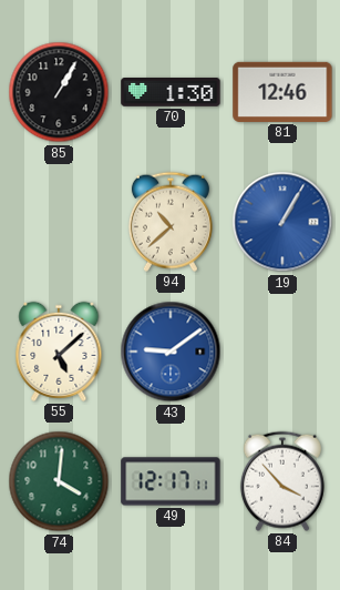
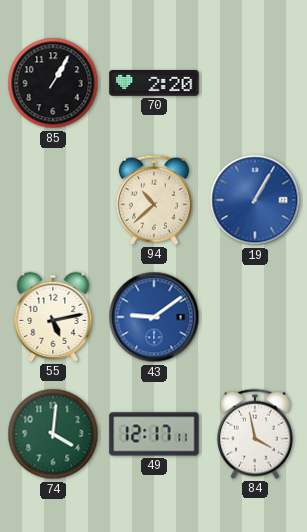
70: 1:30 -> 2:20
81: 12:46 -> none
55: 5:08 -> 5:13
84: 3:53 -> 3:58
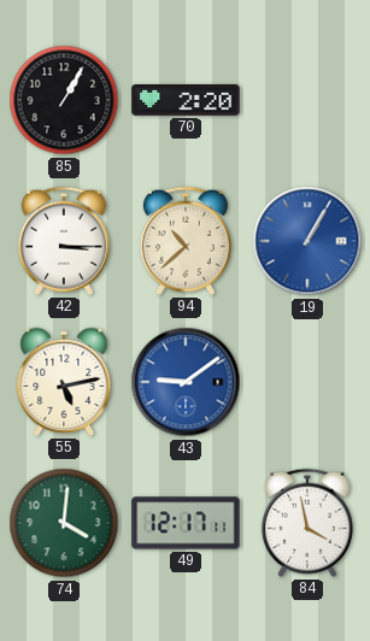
42: none -> 3:15
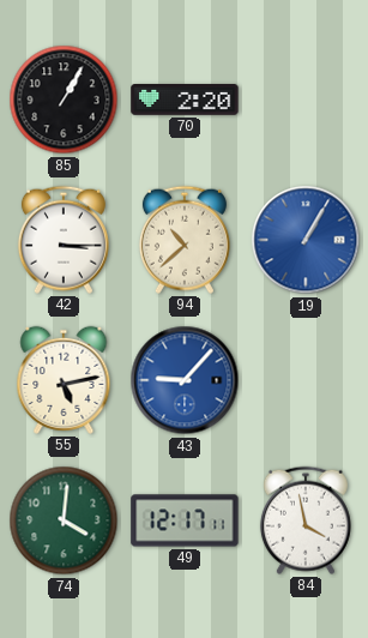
43: 9:09 -> 9:07
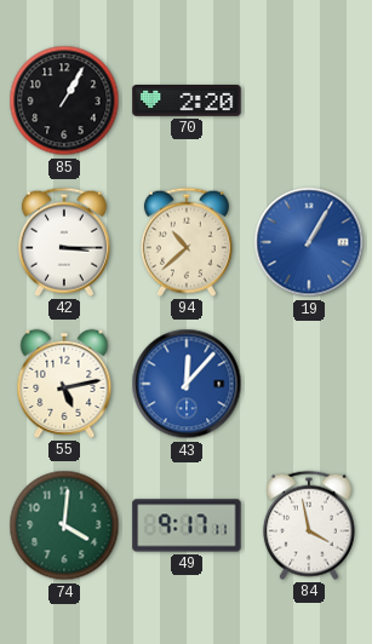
43: 9:07 -> 12:07
49: 12:17 -> 9:17
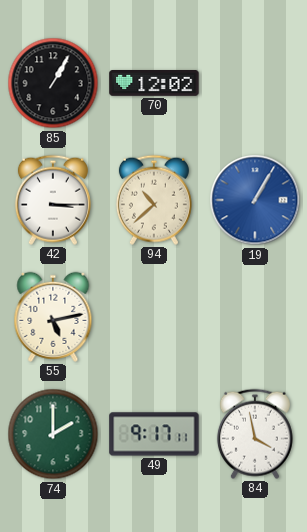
70: 2:20 -> 12:02
43: 12:07 -> none
74: 4:01 -> 2:00
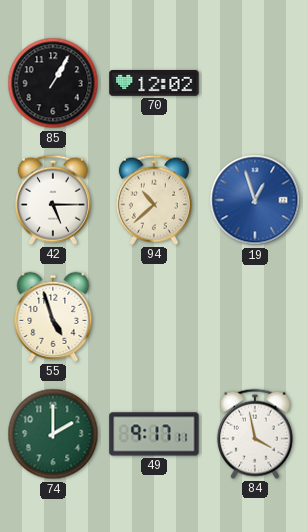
42: 3:15 -> 5:15
19: 1:05 -> 12:57
55: 5:13 -> 4:57
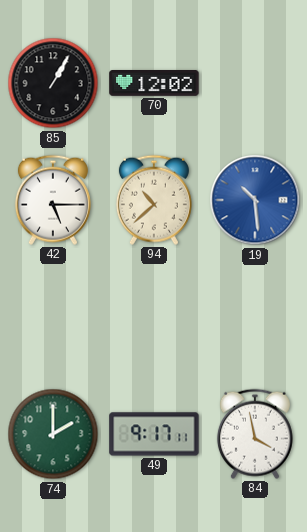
19: 12:57 -> 10:29
55: 4:57 -> none
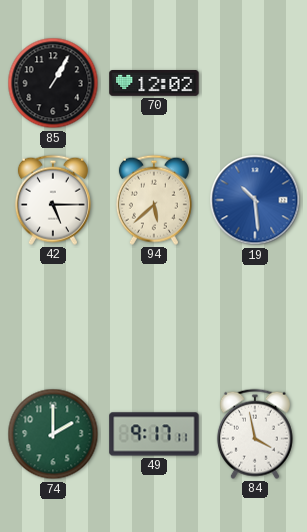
94: 10:38 -> 5:38
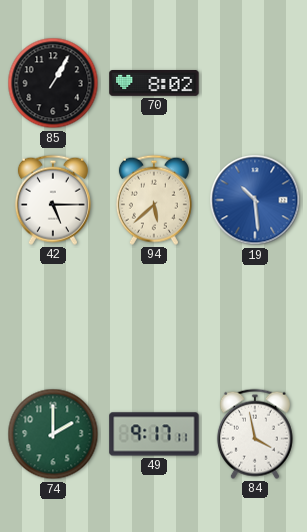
70: 12:02 -> 8:02
